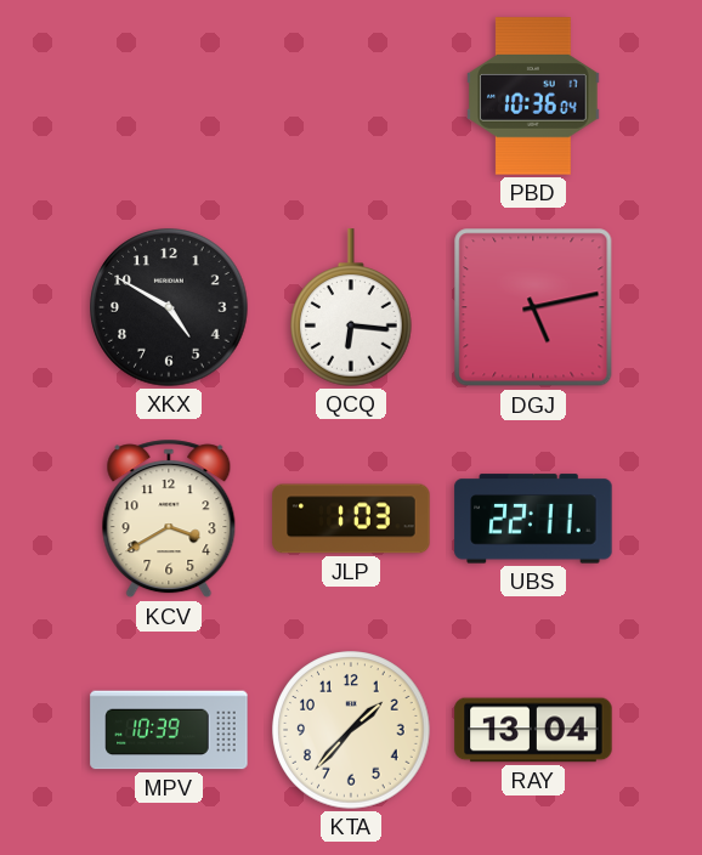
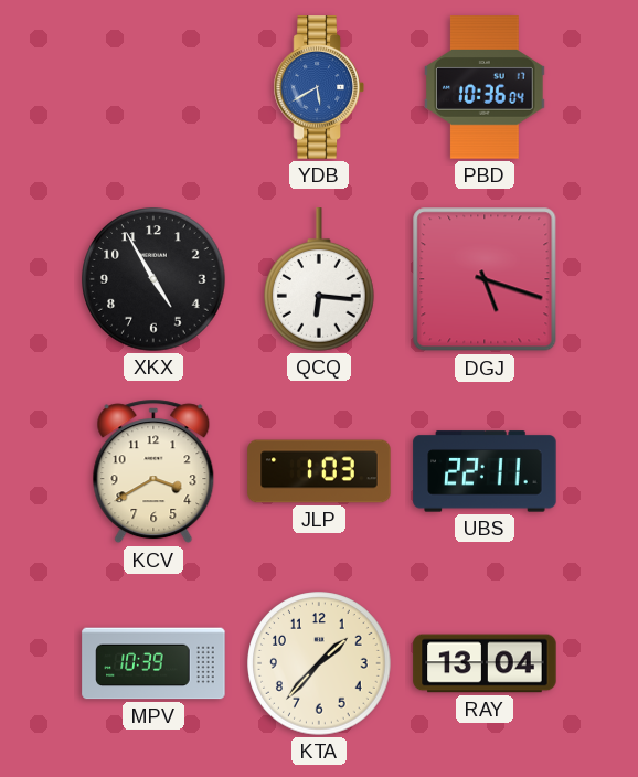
YDB: none -> 5:40
XKX: 4:50 -> 4:55
DGJ: 5:13 -> 5:18
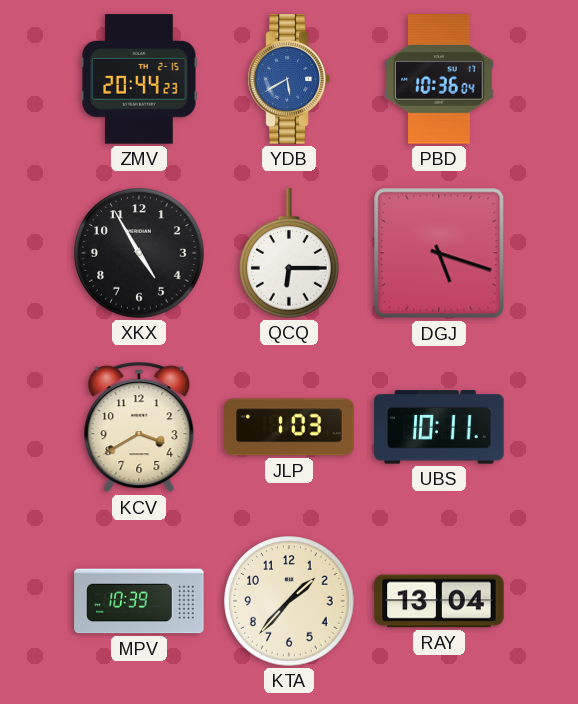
ZMV: none -> 20:44
QCQ: 6:16 -> 6:15
UBS: 22:11 -> 10:11
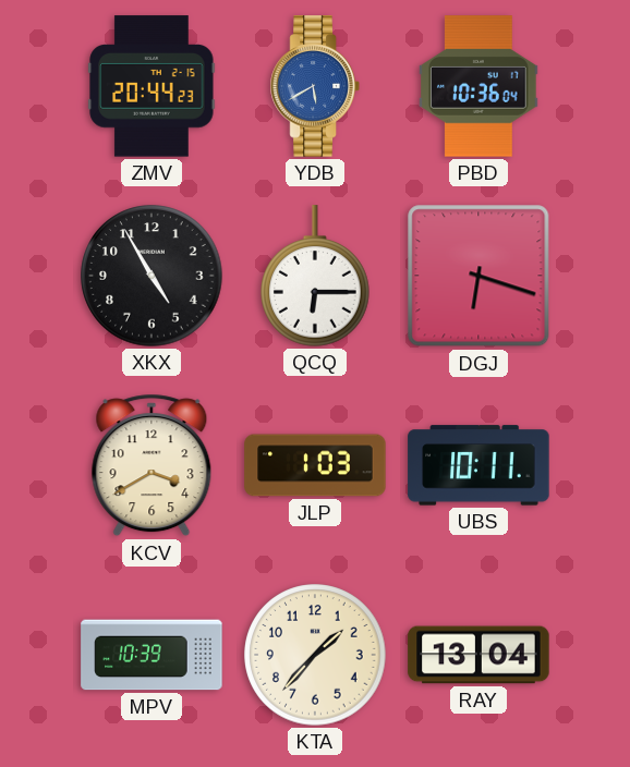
DGJ: 5:18 -> 6:18
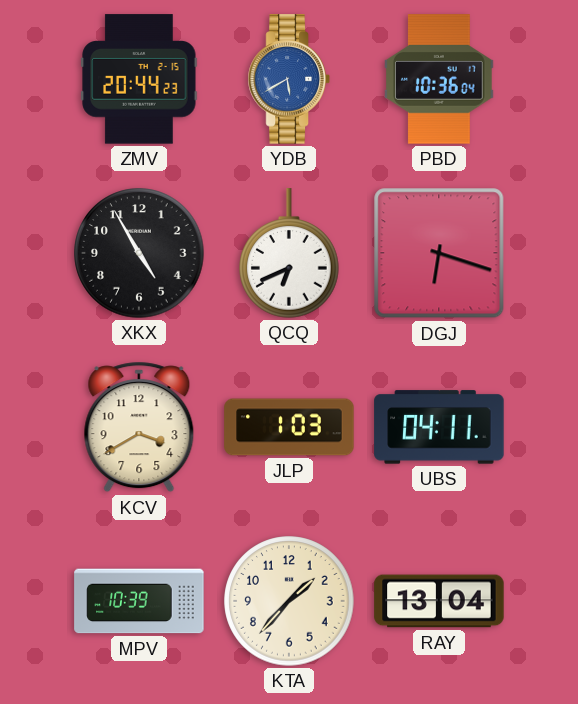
QCQ: 6:15 -> 6:41
UBS: 10:11 -> 04:11
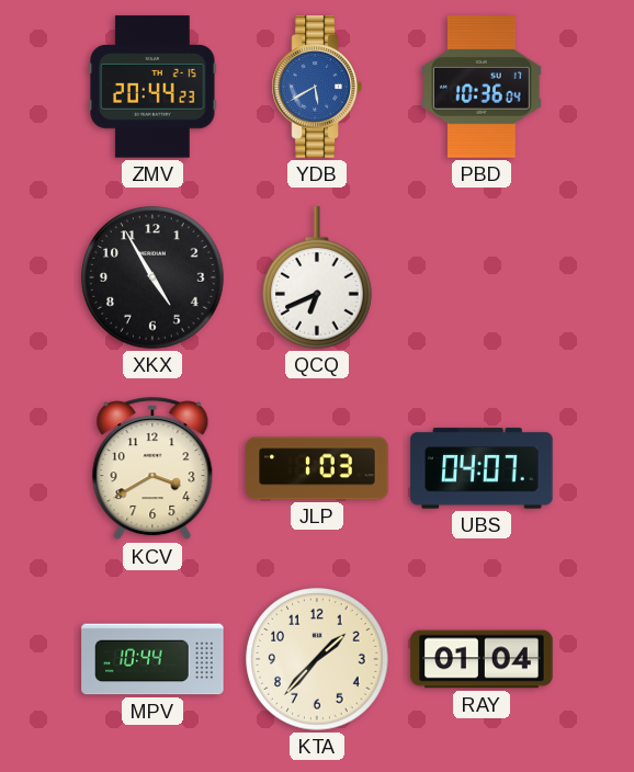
DGJ: 6:18 -> none
UBS: 04:11 -> 04:07
MPV: 10:39 -> 10:44
RAY: 13:04 -> 01:04
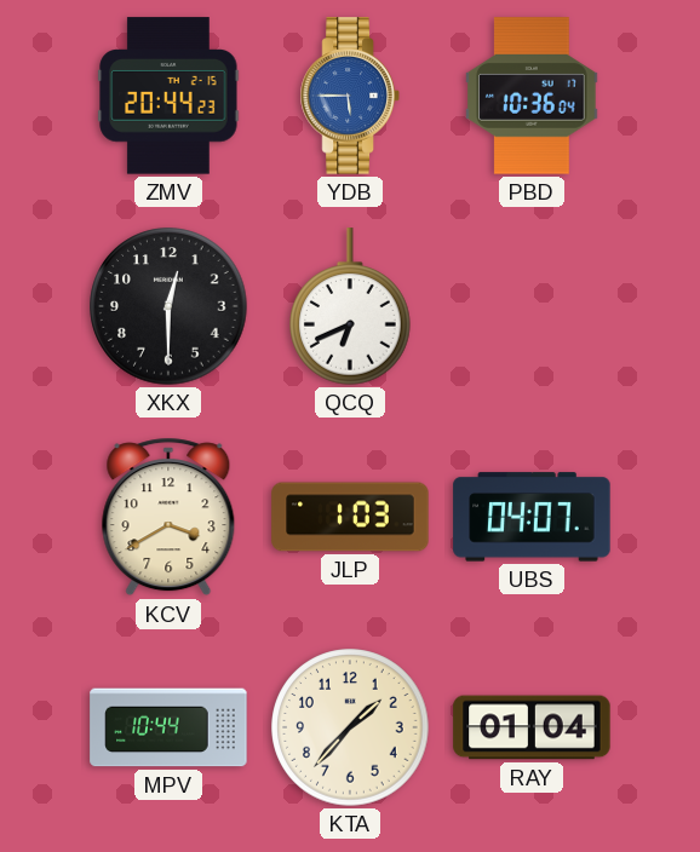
YDB: 5:40 -> 5:45
XKX: 4:55 -> 12:30
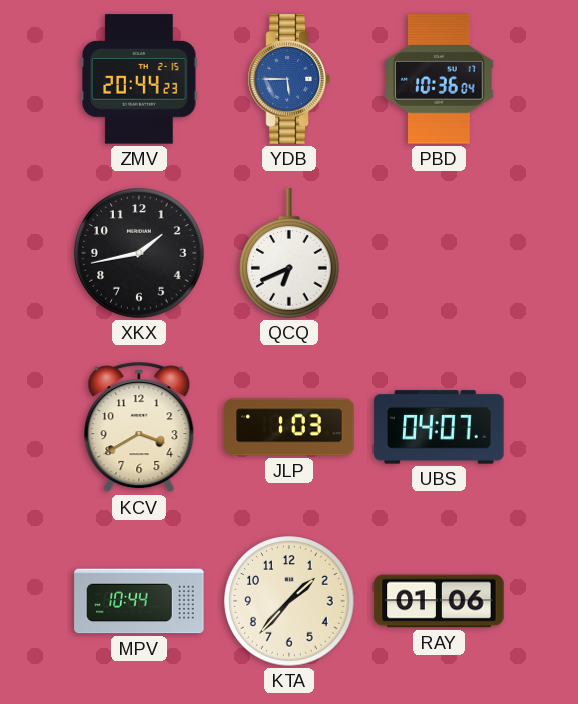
XKX: 12:30 -> 1:43
RAY: 01:04 -> 01:06
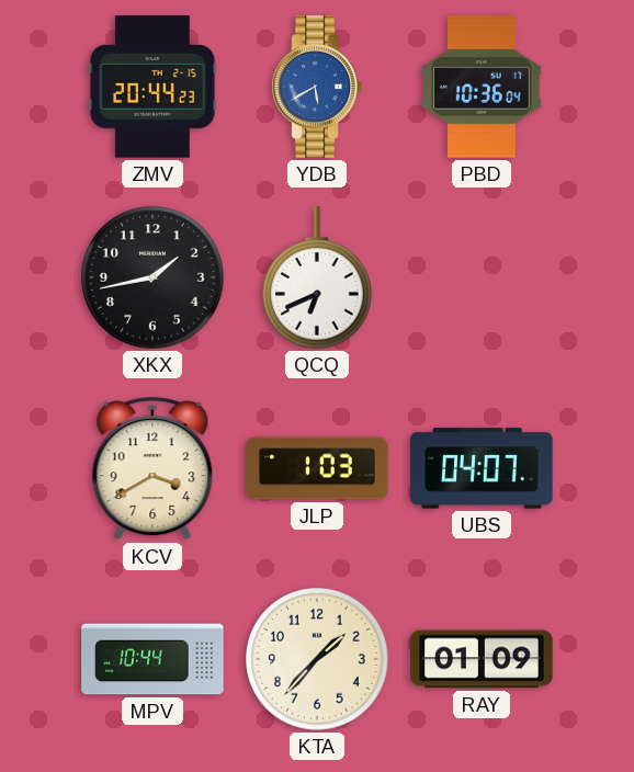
YDB: 5:45 -> 5:40
RAY: 01:06 -> 01:09
